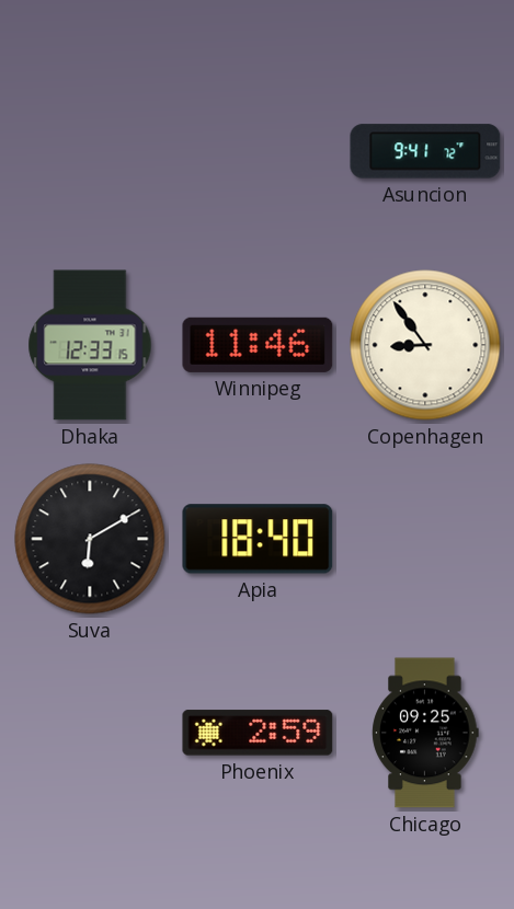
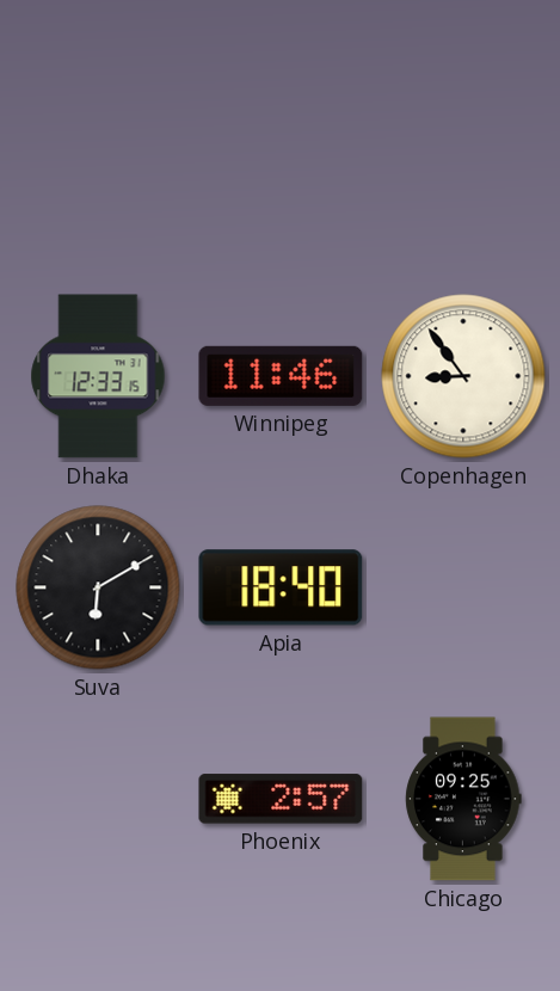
Asuncion: 9:41 -> none
Phoenix: 2:59 -> 2:57
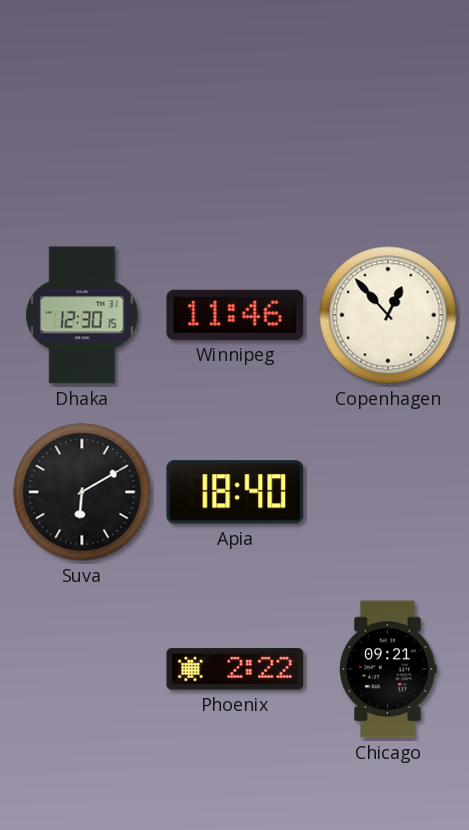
Dhaka: 12:33 -> 12:30
Copenhagen: 8:54 -> 12:53
Phoenix: 2:57 -> 2:22
Chicago: 09:25 -> 09:21
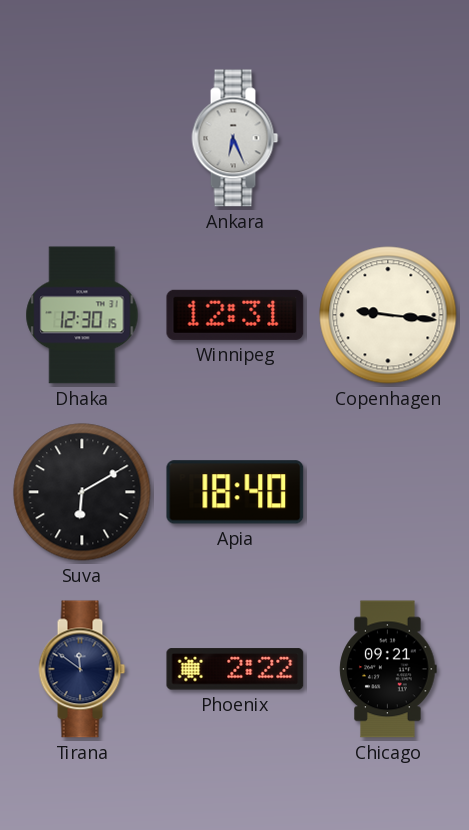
Ankara: none -> 6:26
Winnipeg: 11:46 -> 12:31
Copenhagen: 12:53 -> 9:16
Tirana: none -> 11:51
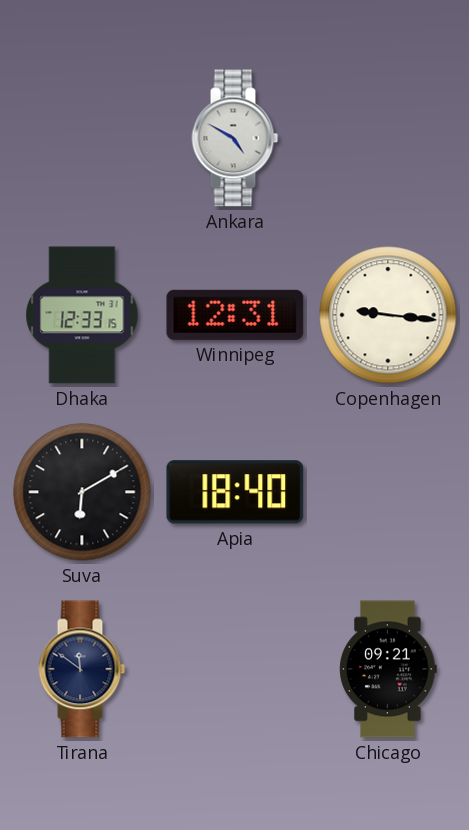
Ankara: 6:26 -> 4:50
Dhaka: 12:30 -> 12:33
Phoenix: 2:22 -> none
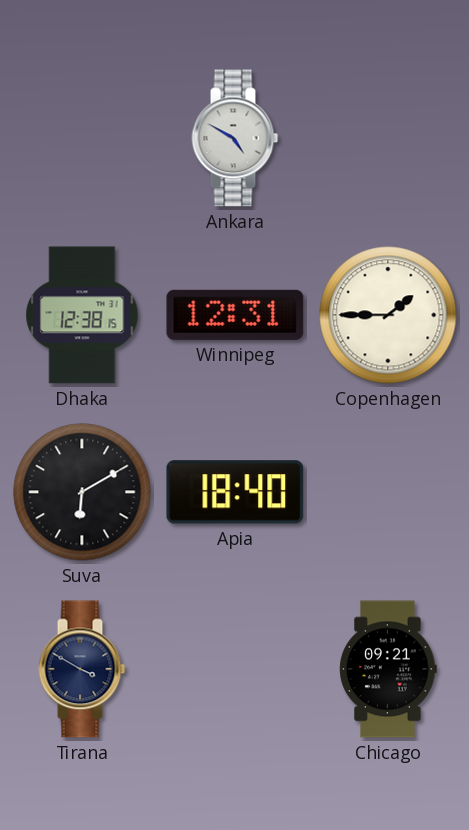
Dhaka: 12:33 -> 12:38
Copenhagen: 9:16 -> 1:45
Tirana: 11:51 -> 3:50
